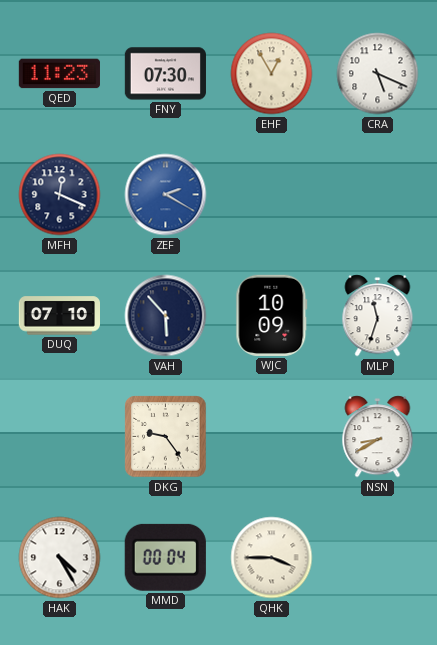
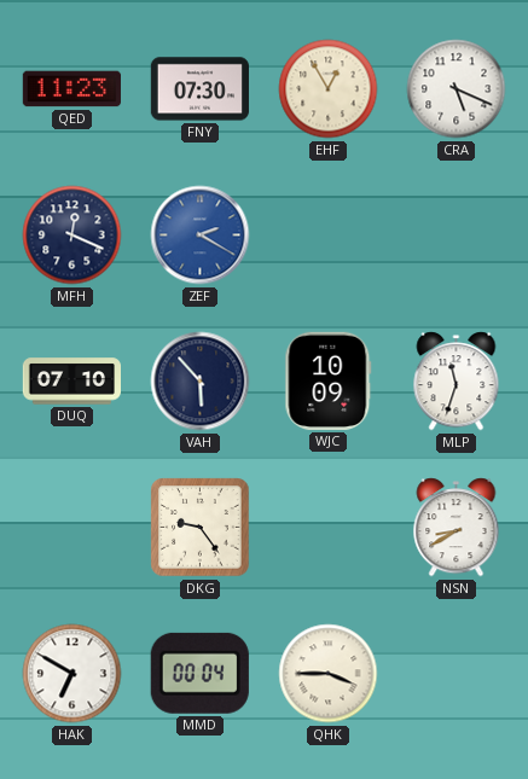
HAK: 4:25 -> 6:50
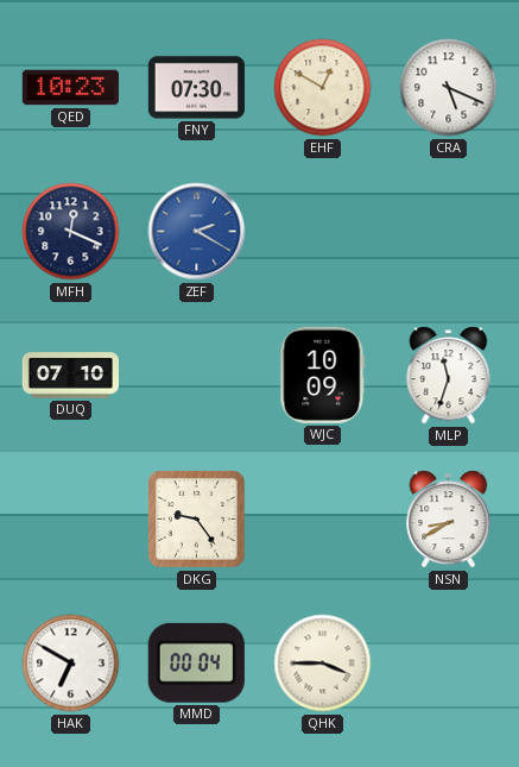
QED: 11:23 -> 10:23
EHF: 12:55 -> 12:50
VAH: 5:53 -> none
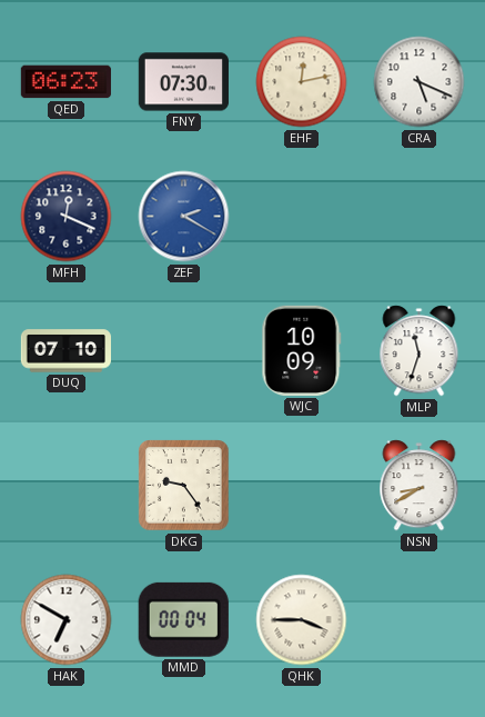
QED: 10:23 -> 06:23
EHF: 12:50 -> 12:13
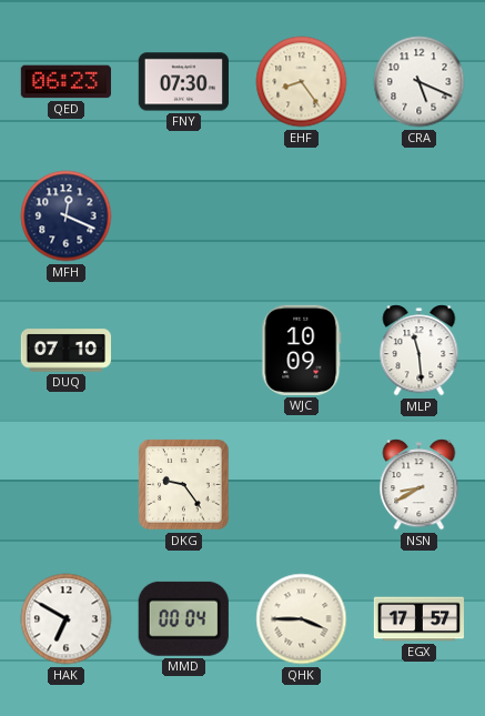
EHF: 12:13 -> 8:24
ZEF: 2:20 -> none
MLP: 11:33 -> 11:29
EGX: none -> 17:57
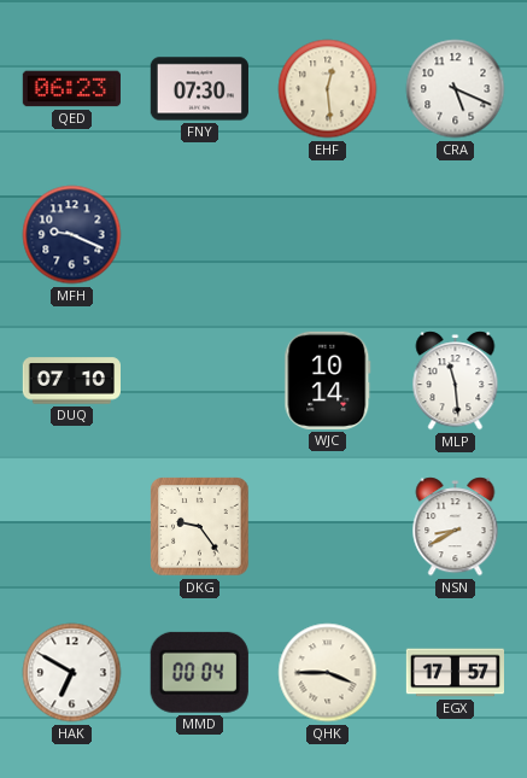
EHF: 8:24 -> 12:29
MFH: 12:19 -> 9:19
WJC: 10:09 -> 10:14
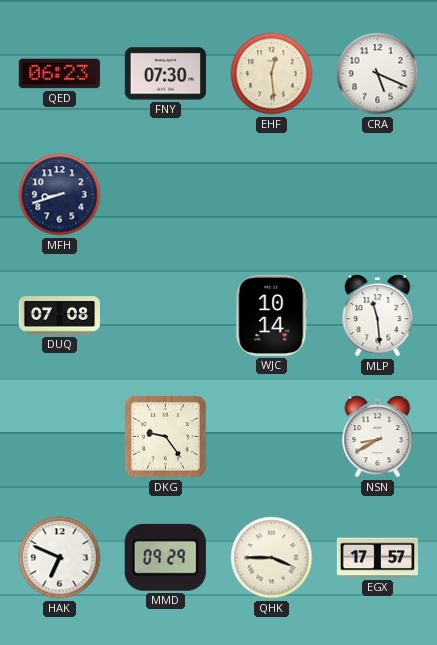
MFH: 9:19 -> 8:42
DUQ: 07:10 -> 07:08
HAK: 6:50 -> 6:49
MMD: 00:04 -> 09:29
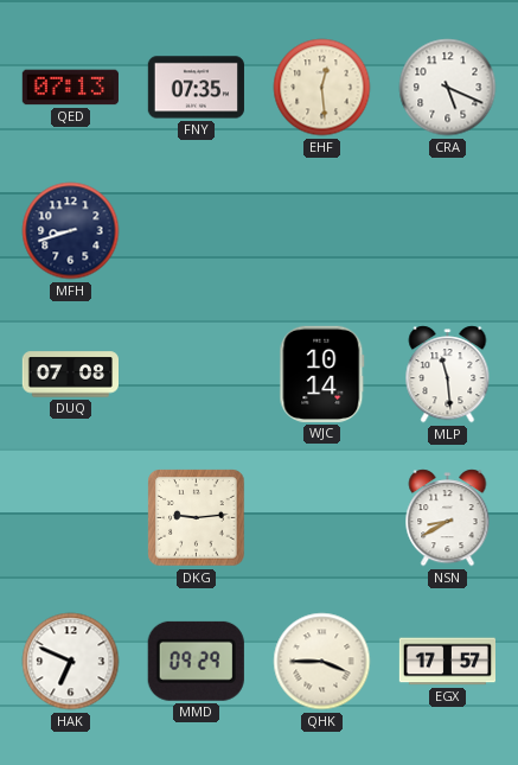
QED: 06:23 -> 07:13
FNY: 07:30 -> 07:35
DKG: 9:24 -> 9:14
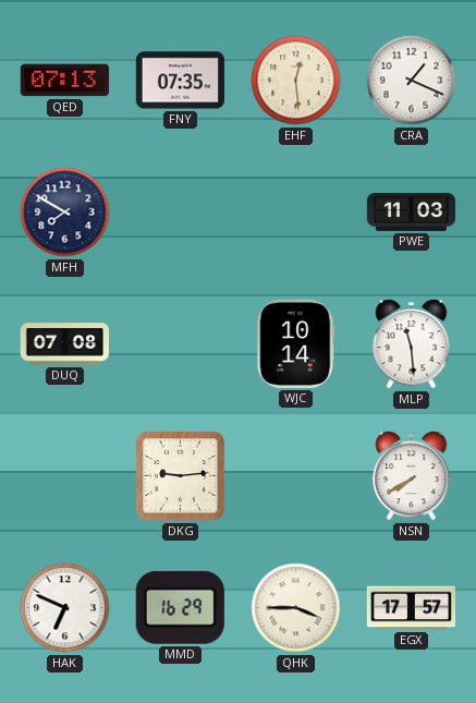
CRA: 5:19 -> 1:19
MFH: 8:42 -> 7:50
PWE: none -> 11:03
NSN: 8:40 -> 7:40
MMD: 09:29 -> 16:29
